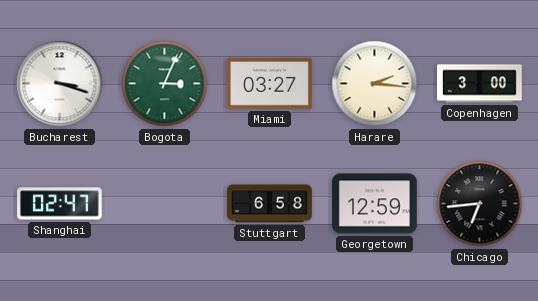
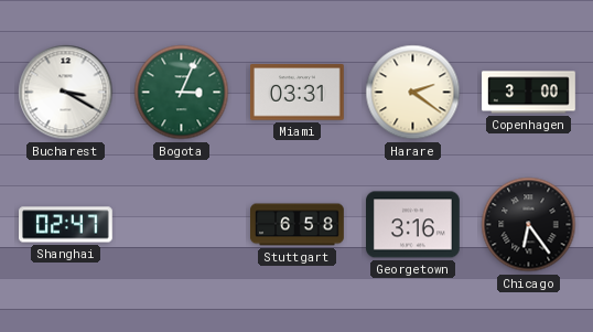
Bucharest: 3:18 -> 3:20
Miami: 03:27 -> 03:31
Harare: 2:16 -> 2:21
Georgetown: 12:59 -> 3:16
Chicago: 6:44 -> 6:24
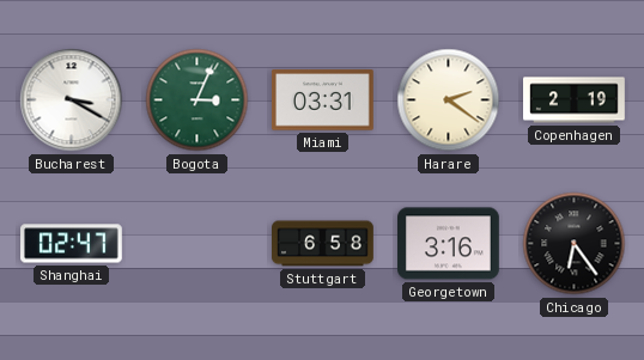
Copenhagen: 3:00 -> 2:19
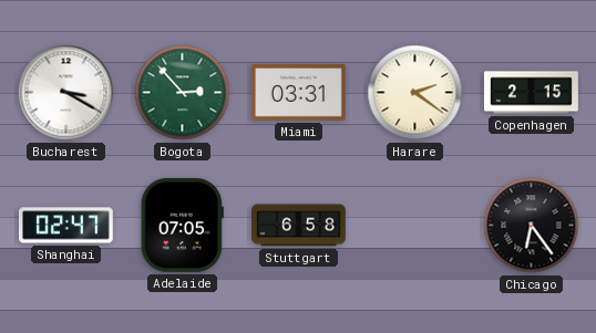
Bogota: 3:04 -> 2:53
Copenhagen: 2:19 -> 2:15
Adelaide: none -> 07:05
Georgetown: 3:16 -> none
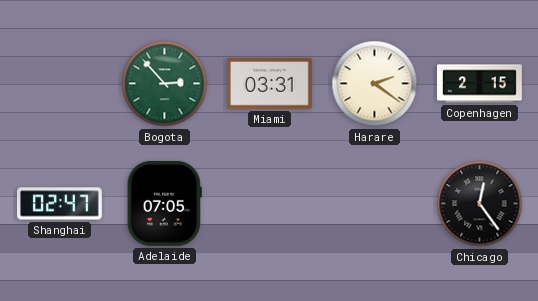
Bucharest: 3:20 -> none
Stuttgart: 6:58 -> none
Chicago: 6:24 -> 12:24
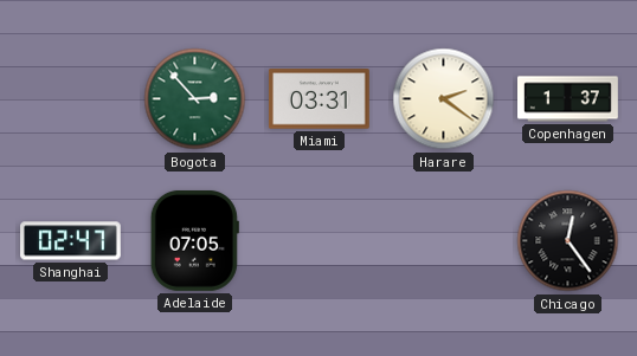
Copenhagen: 2:15 -> 1:37
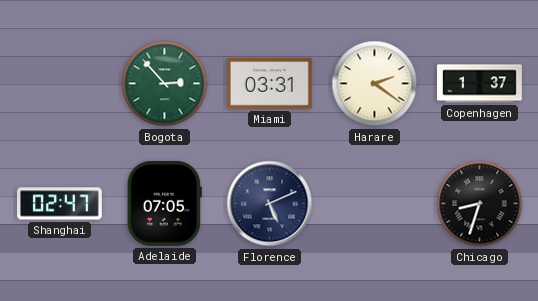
Florence: none -> 5:11
Chicago: 12:24 -> 8:33
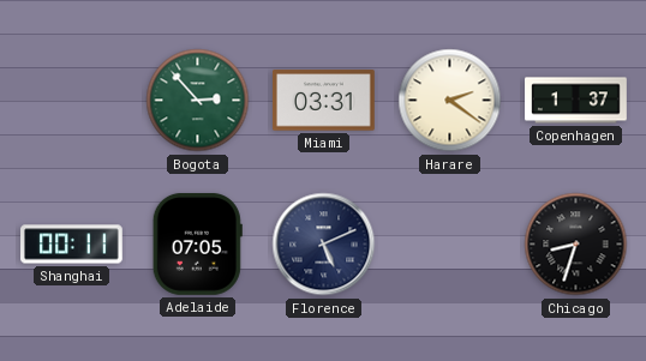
Shanghai: 02:47 -> 00:11
